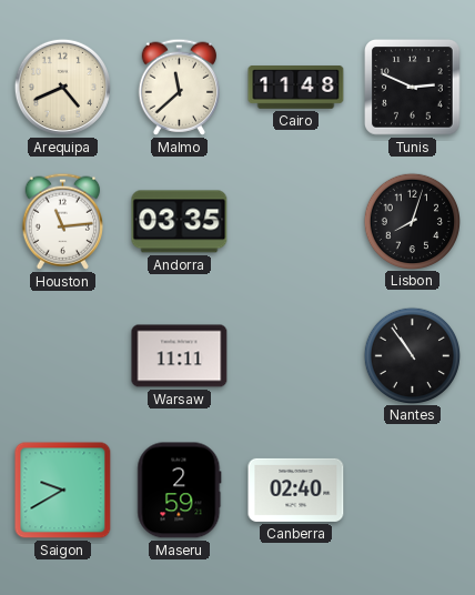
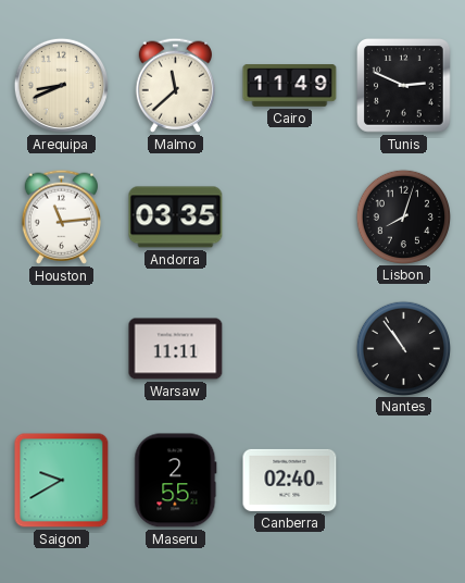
Arequipa: 4:41 -> 8:41
Cairo: 11:48 -> 11:49
Maseru: 2:59 -> 2:55
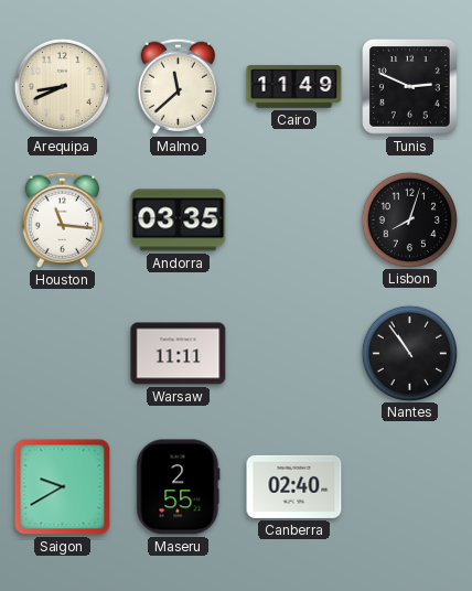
Houston: 11:14 -> 11:16
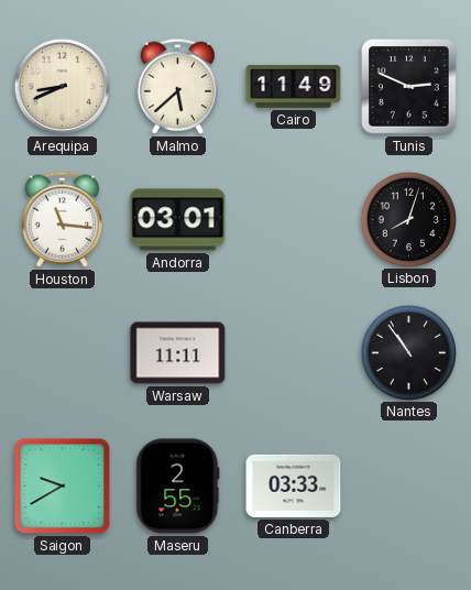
Malmo: 11:38 -> 5:38
Andorra: 03:35 -> 03:01
Canberra: 02:40 -> 03:33
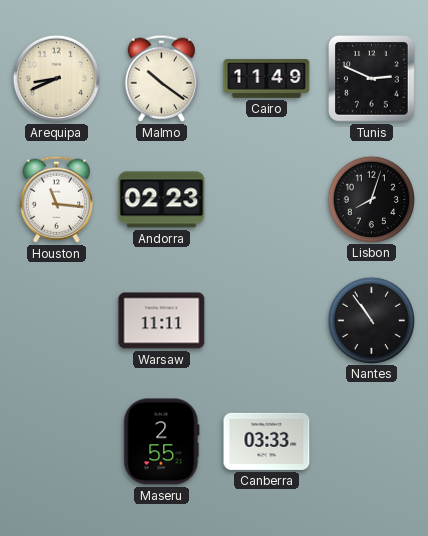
Malmo: 5:38 -> 10:21
Andorra: 03:01 -> 02:23
Saigon: 9:40 -> none
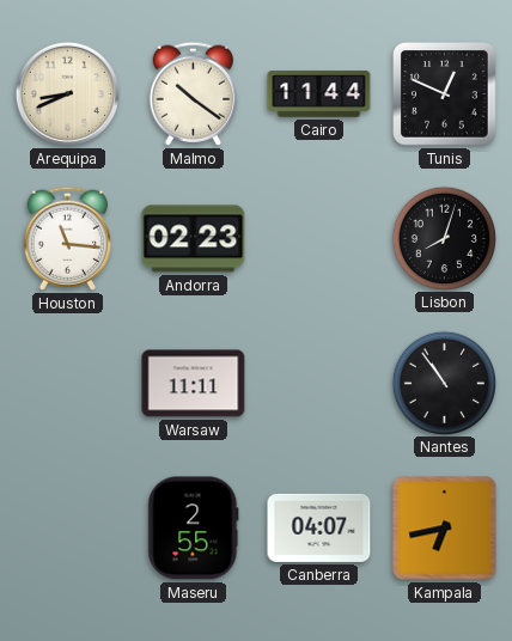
Cairo: 11:49 -> 11:44
Tunis: 2:49 -> 12:49
Canberra: 03:33 -> 04:07
Kampala: none -> 6:43
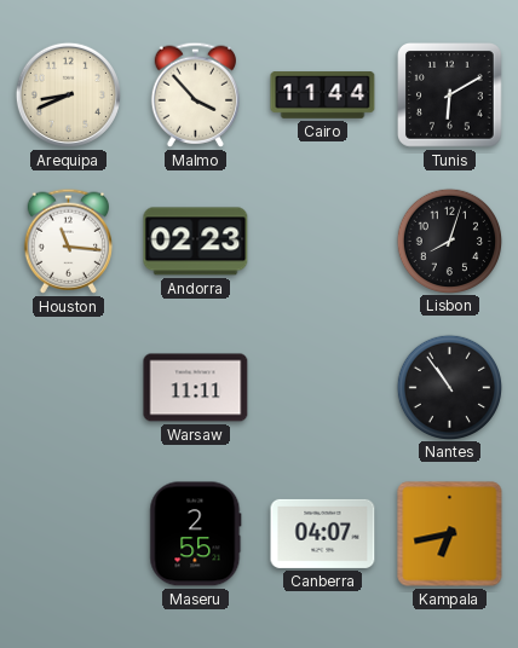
Malmo: 10:21 -> 3:53
Tunis: 12:49 -> 6:10
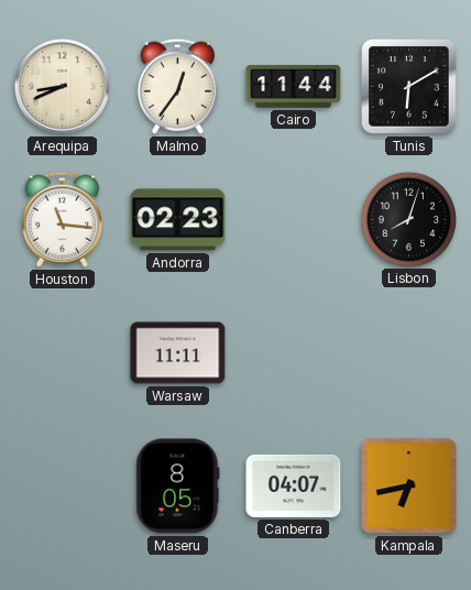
Malmo: 3:53 -> 12:36
Nantes: 10:54 -> none
Maseru: 2:55 -> 8:05
